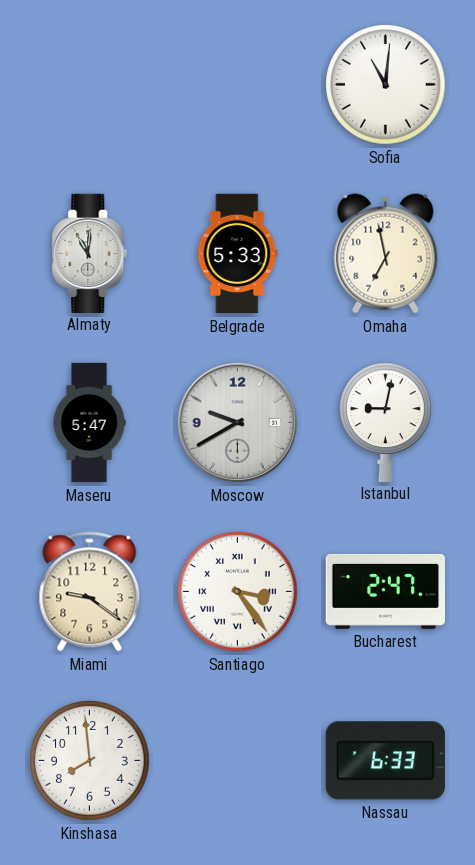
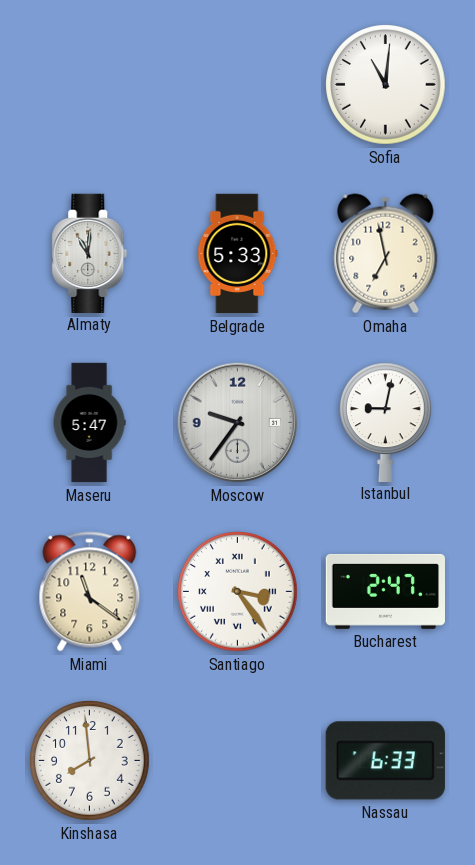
Moscow: 9:40 -> 9:36
Miami: 9:21 -> 11:21
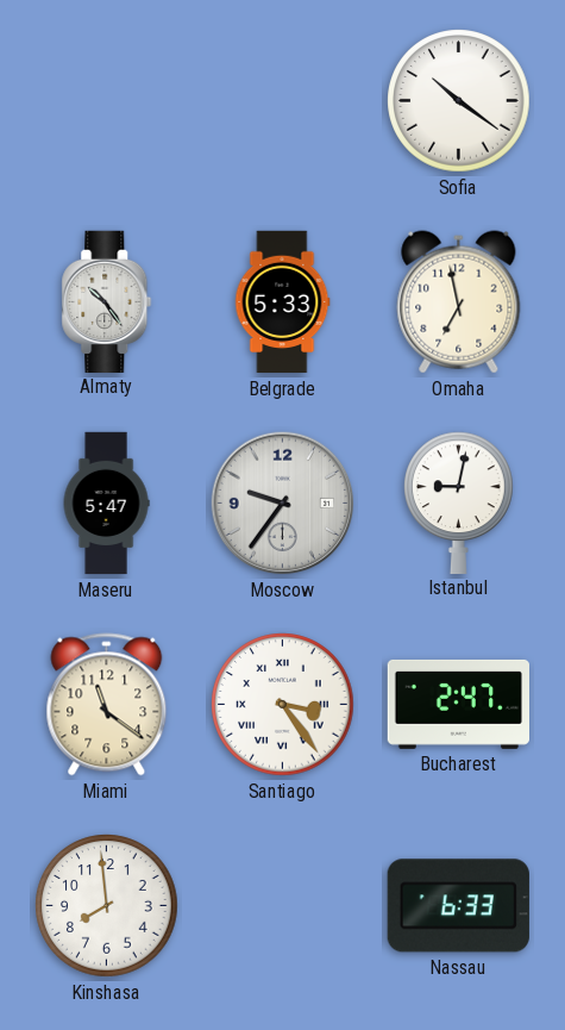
Sofia: 11:01 -> 10:21
Almaty: 11:01 -> 10:24
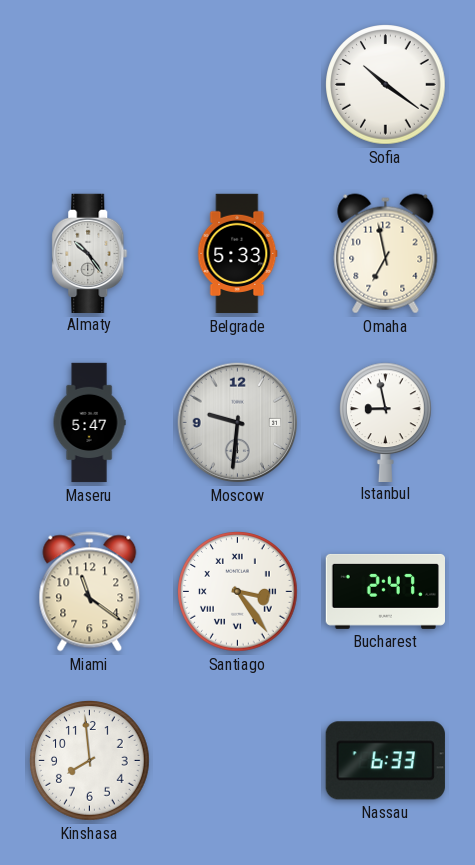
Moscow: 9:36 -> 9:31
Istanbul: 9:02 -> 8:58
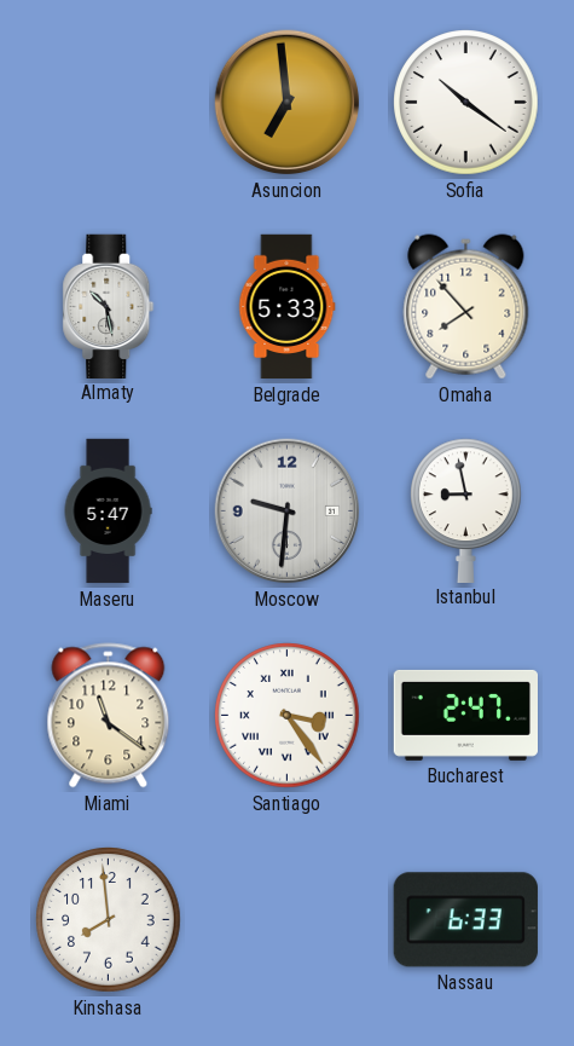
Asuncion: none -> 6:59
Almaty: 10:24 -> 10:28
Omaha: 6:58 -> 7:53
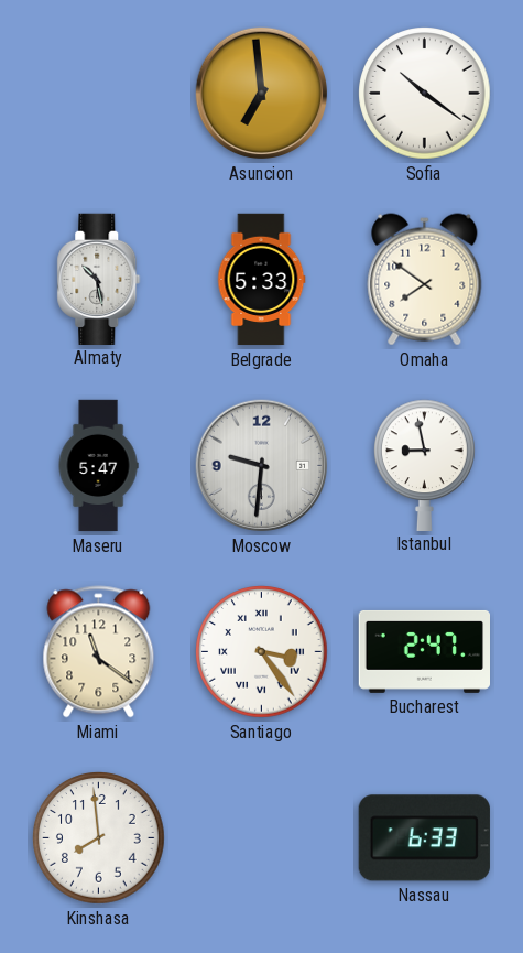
Omaha: 7:53 -> 7:51
